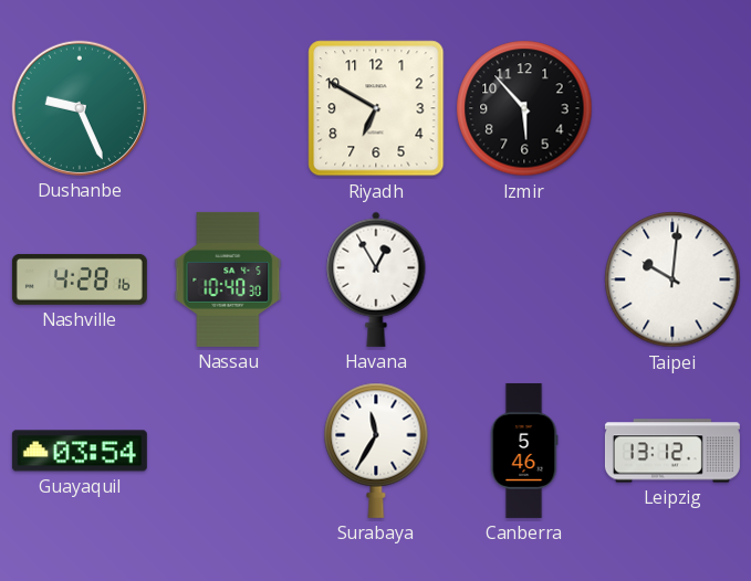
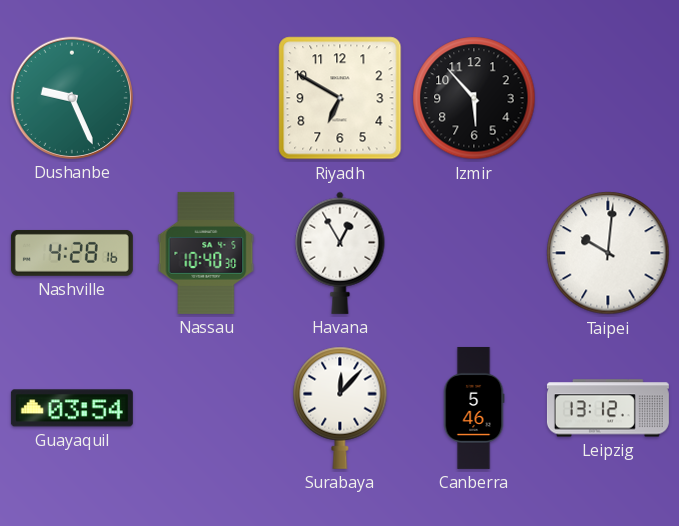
Surabaya: 11:35 -> 12:07
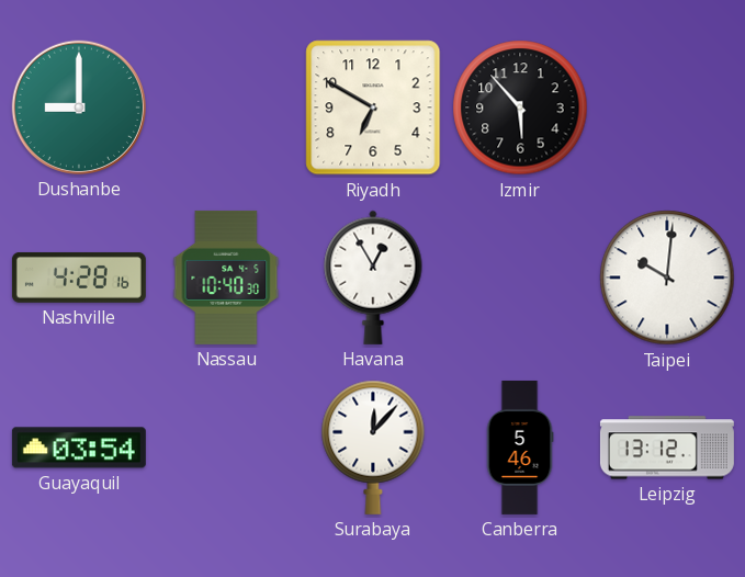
Dushanbe: 9:26 -> 9:00
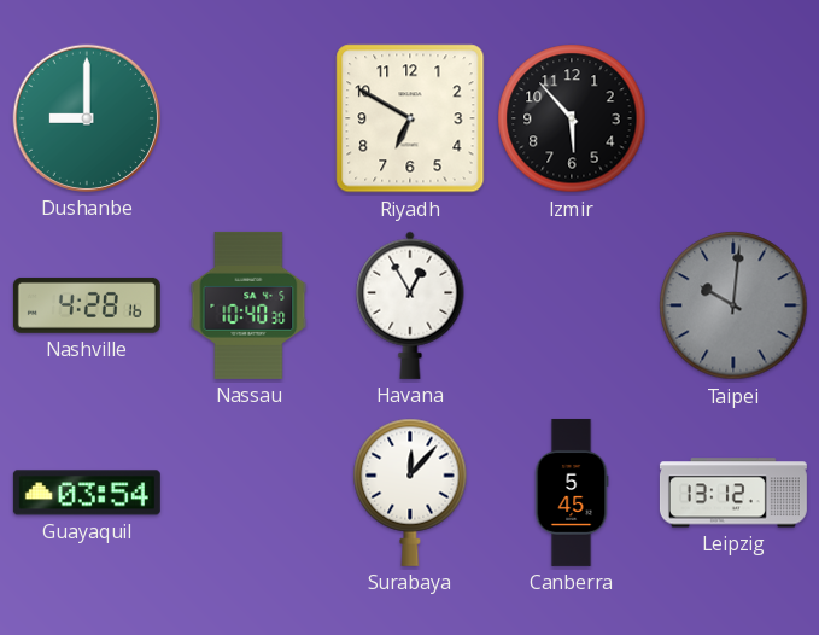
Taipei dial: white -> grey
Canberra: 5:46 -> 5:45
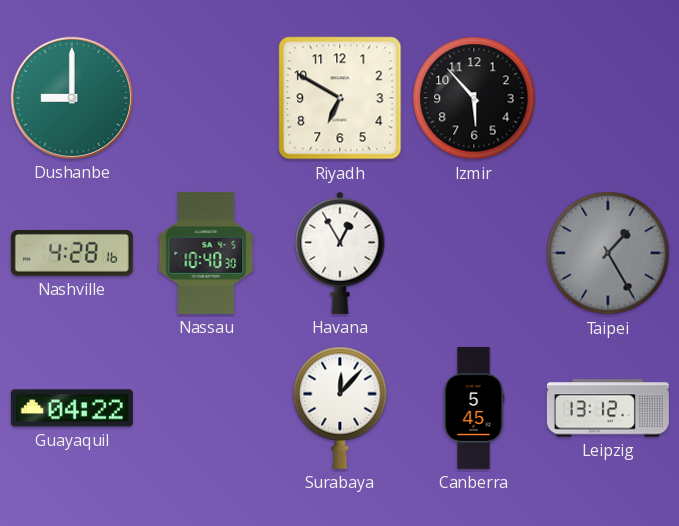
Taipei: 10:01 -> 1:25
Guayaquil: 03:54 -> 04:22
